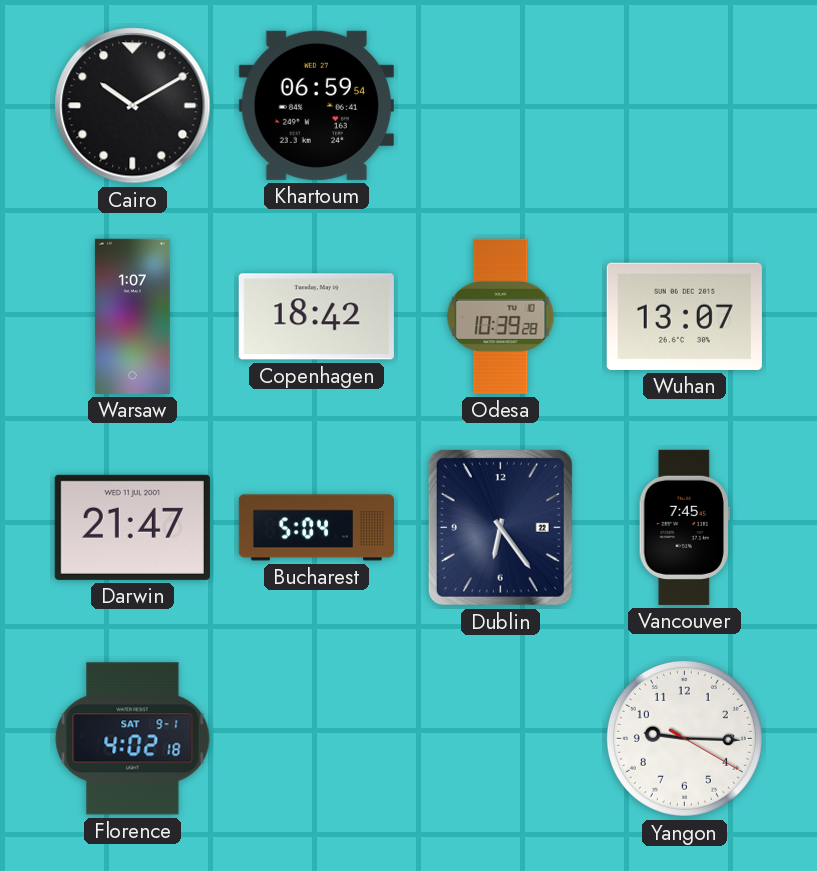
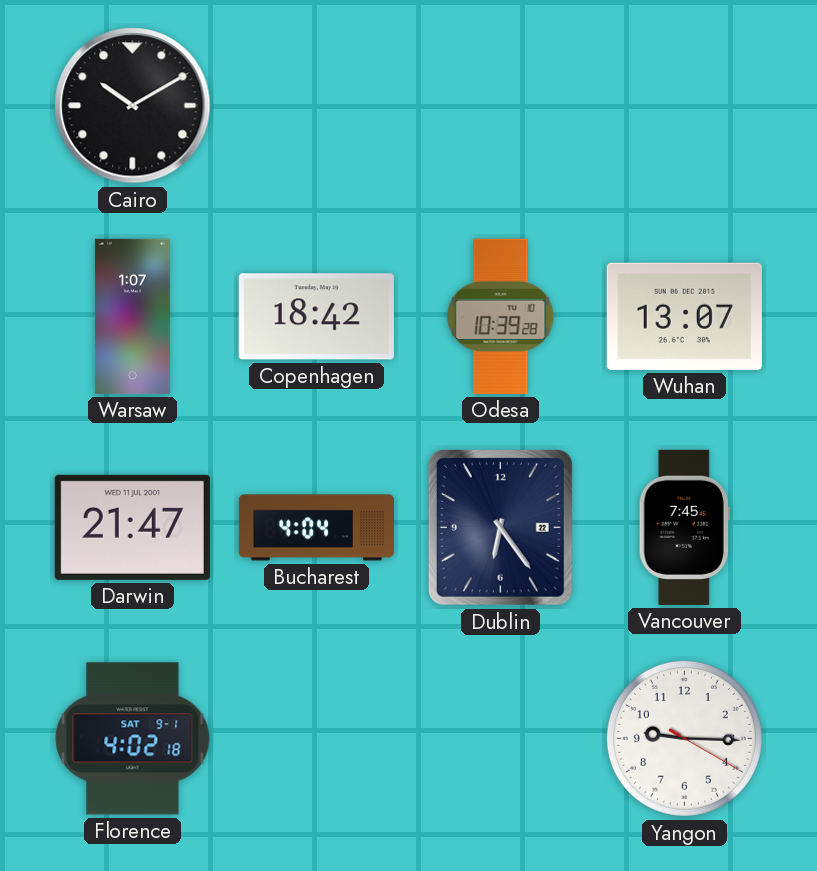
Khartoum: 06:59 -> none
Bucharest: 5:04 -> 4:04
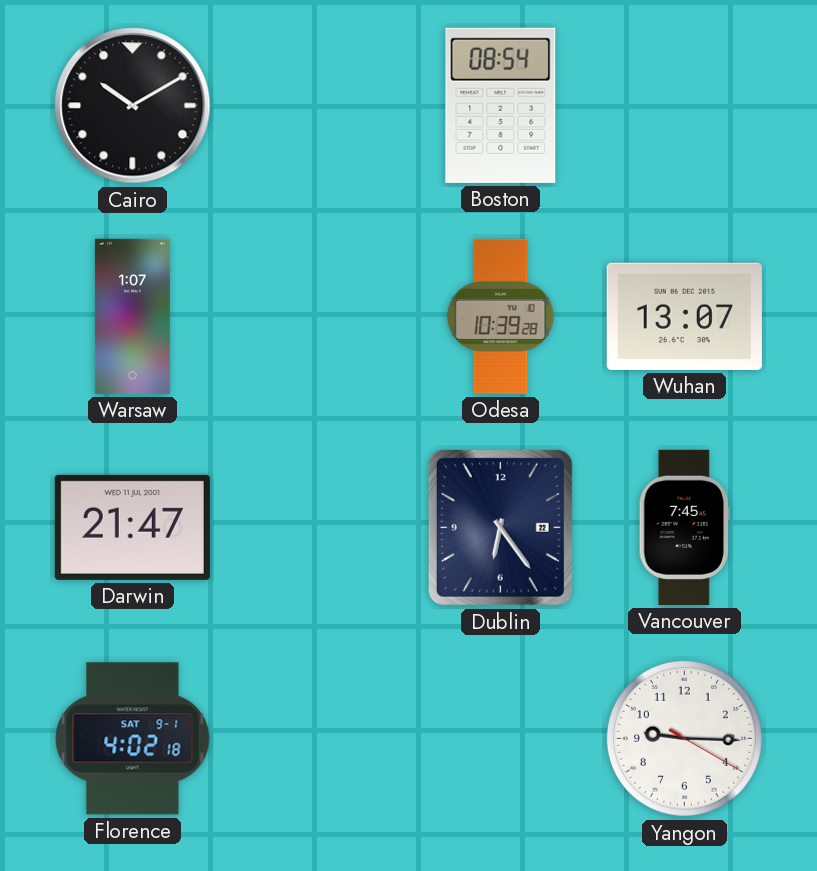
Boston: none -> 08:54
Copenhagen: 18:42 -> none
Bucharest: 4:04 -> none
